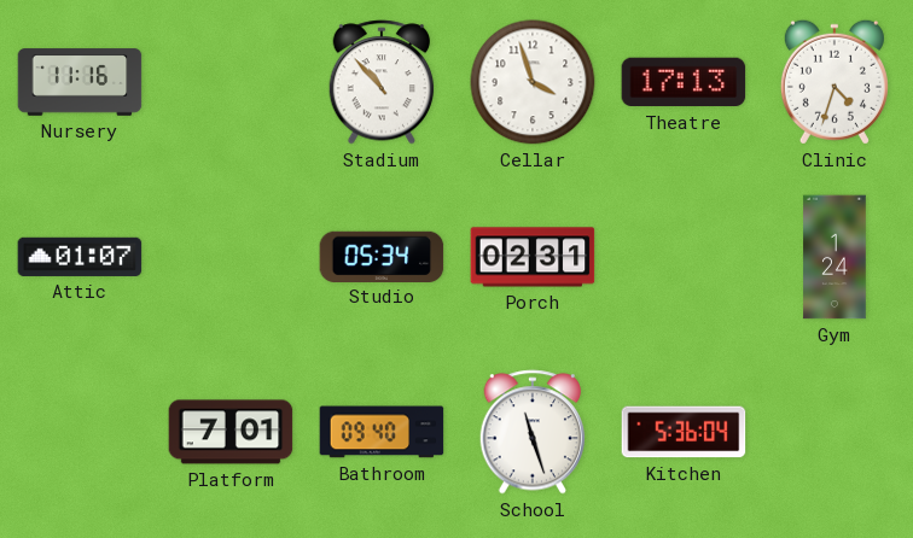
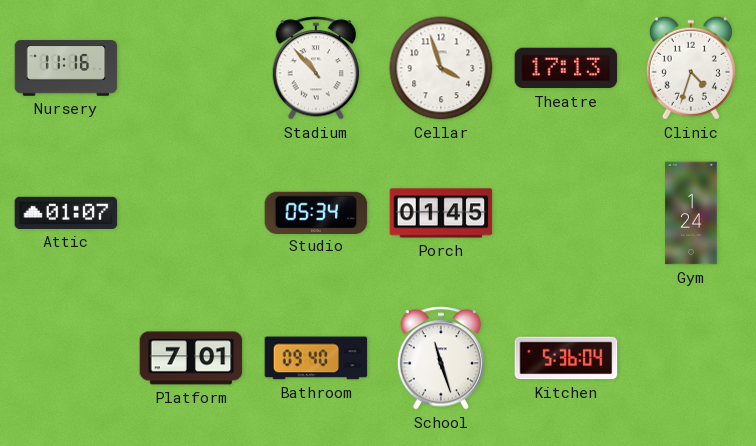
Porch: 02:31 -> 01:45
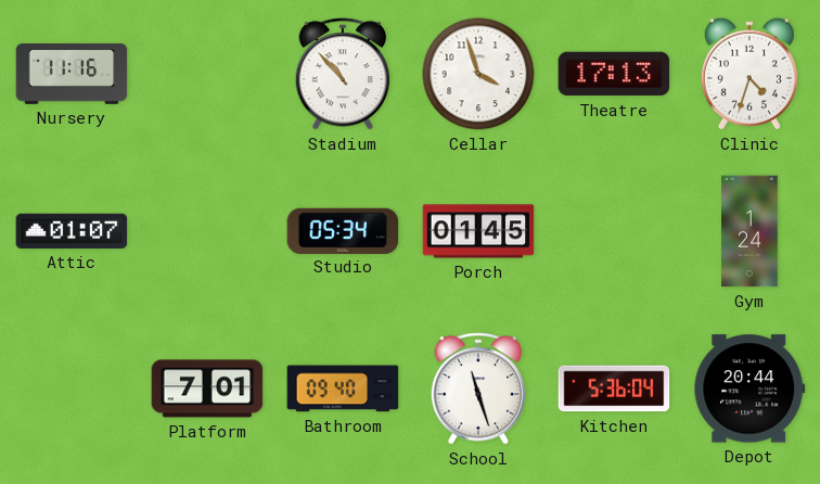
Depot: none -> 20:44
